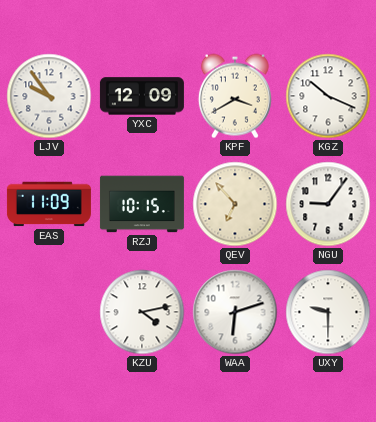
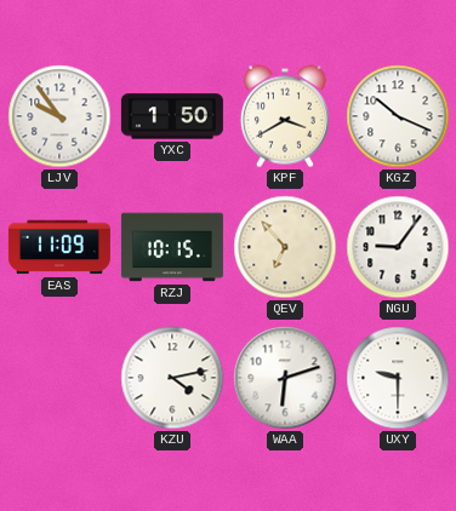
YXC: 12:09 -> 1:50
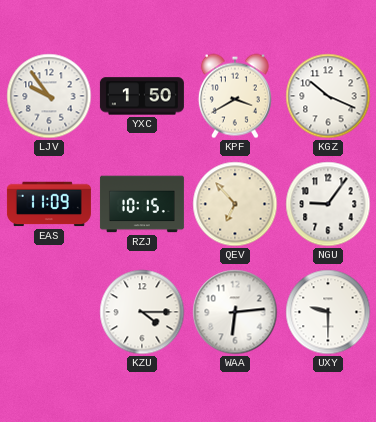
KZU: 4:13 -> 4:15
WAA: 6:12 -> 6:14
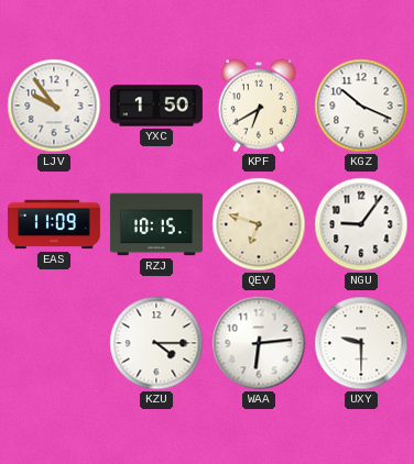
KPF: 3:40 -> 6:40
QEV: 6:53 -> 6:48
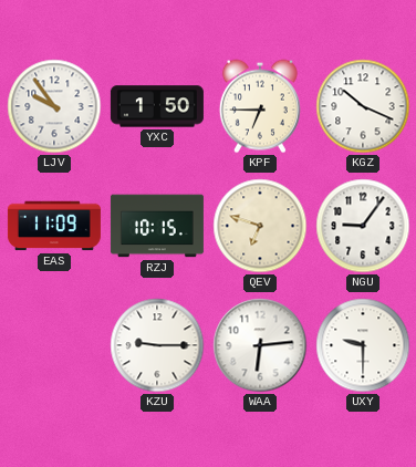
KPF: 6:40 -> 6:45
KZU: 4:15 -> 9:15
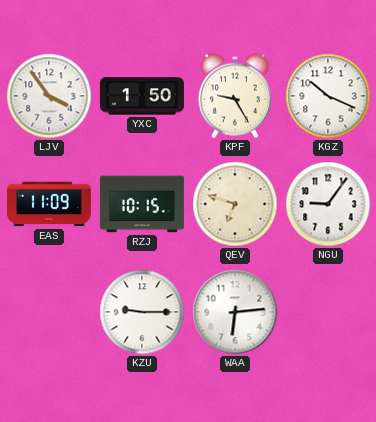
LJV: 9:54 -> 3:54
KPF: 6:45 -> 9:25
UXY: 9:30 -> none
